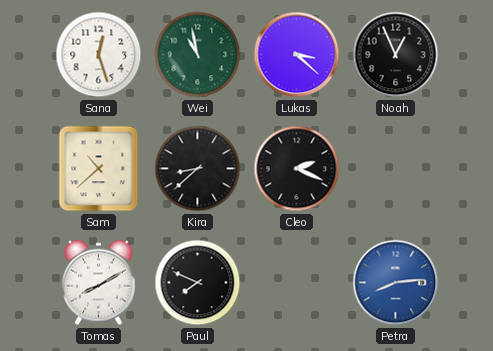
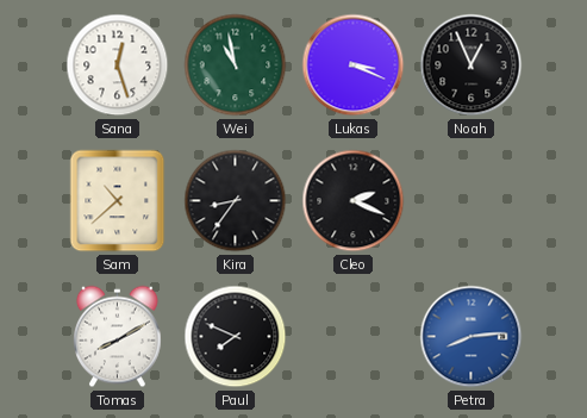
Lukas: 3:22 -> 3:19
Kira: 8:38 -> 8:36
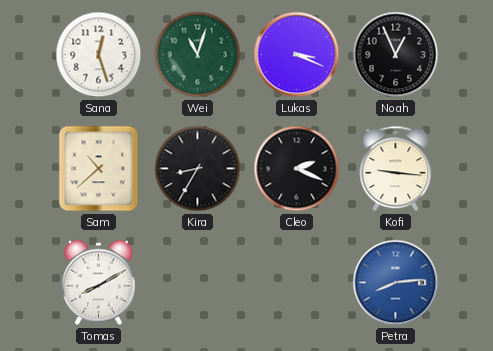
Wei: 10:58 -> 11:03
Kira: 8:36 -> 8:35
Kofi: none -> 9:16
Paul: 7:49 -> none
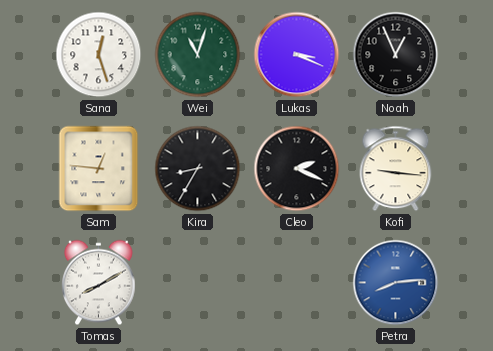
Sam: 10:38 -> 12:46
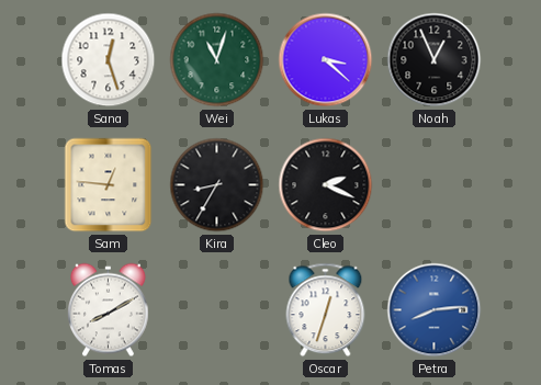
Lukas: 3:19 -> 3:22
Kofi: 9:16 -> none
Oscar: none -> 12:33
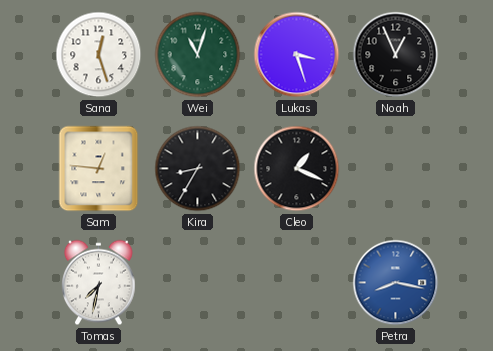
Lukas: 3:22 -> 3:27
Cleo: 2:19 -> 1:19
Tomas: 8:10 -> 7:32
Oscar: 12:33 -> none
Petra: 8:14 -> 8:17
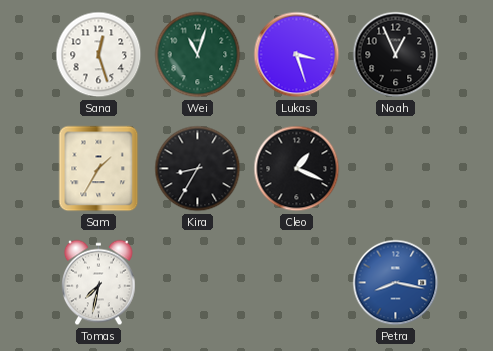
Sam: 12:46 -> 1:35
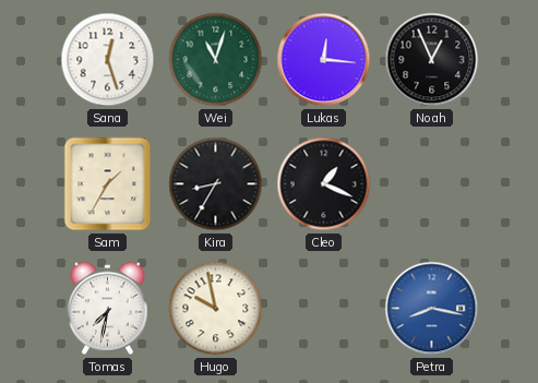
Lukas: 3:27 -> 12:16
Hugo: none -> 9:58
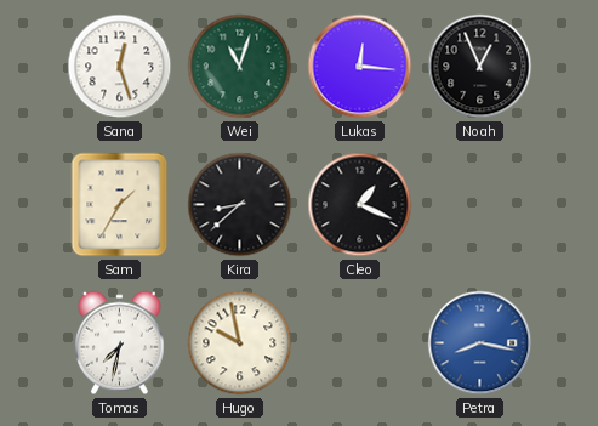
Kira: 8:35 -> 8:38
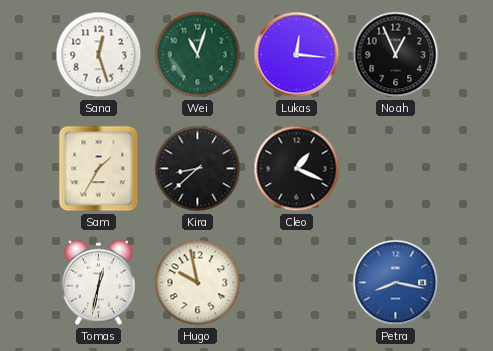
Tomas: 7:32 -> 12:32
